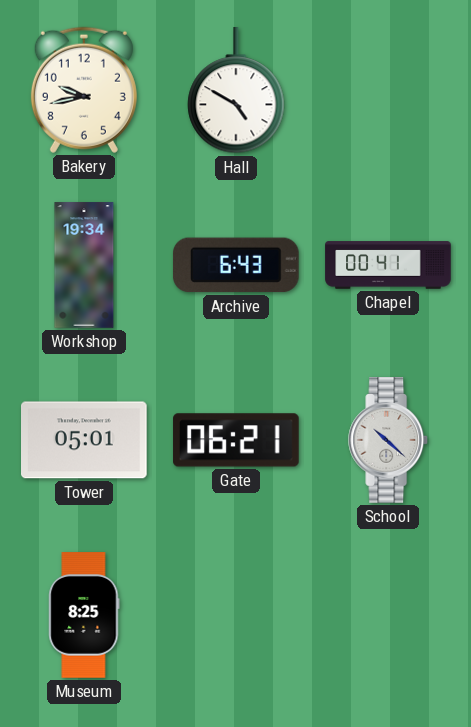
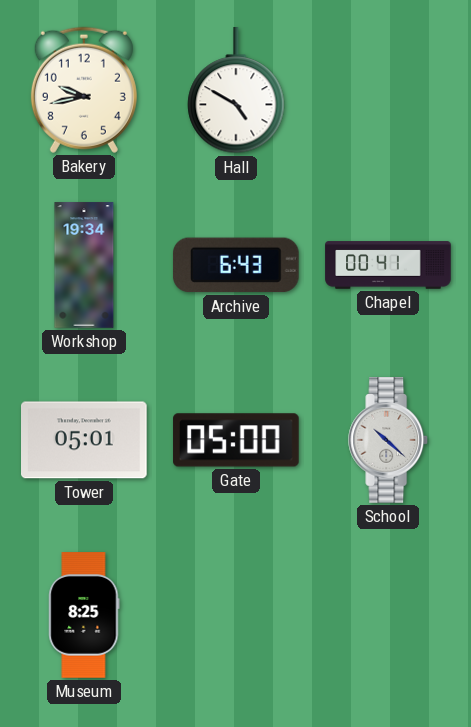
Gate: 06:21 -> 05:00
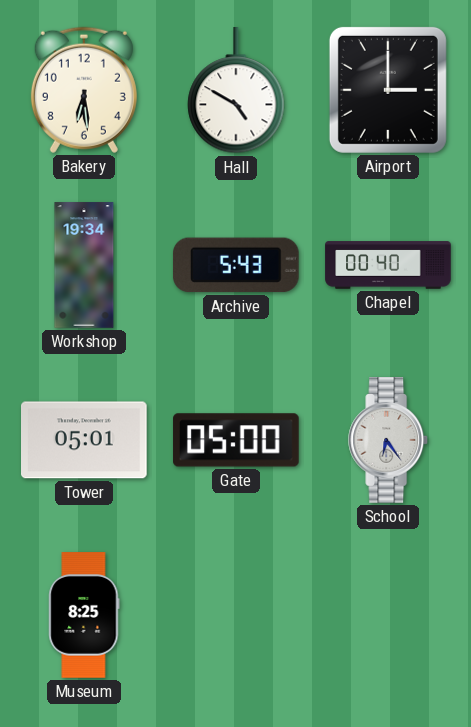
Bakery: 9:43 -> 6:29
Airport: none -> 3:00
Archive: 6:43 -> 5:43
Chapel: 00:41 -> 00:40
School: 10:22 -> 6:24
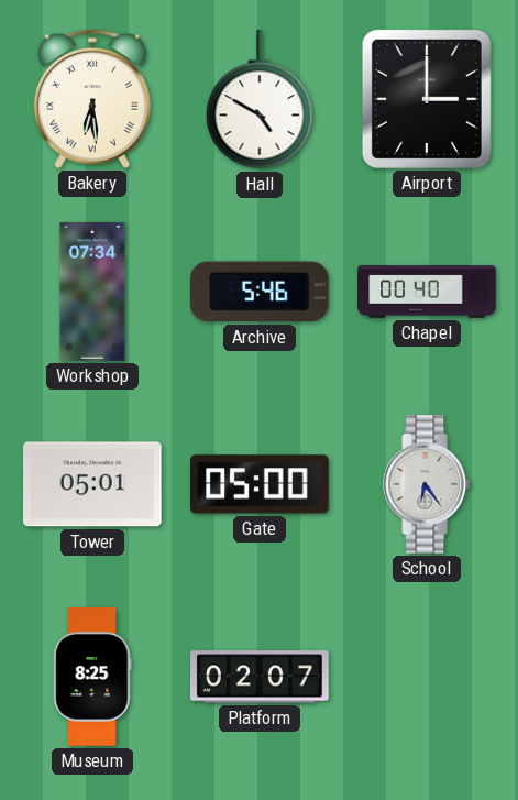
Bakery numerals: Arabic -> Roman
Workshop: 19:34 -> 07:34
Archive: 5:43 -> 5:46
Platform: none -> 02:07
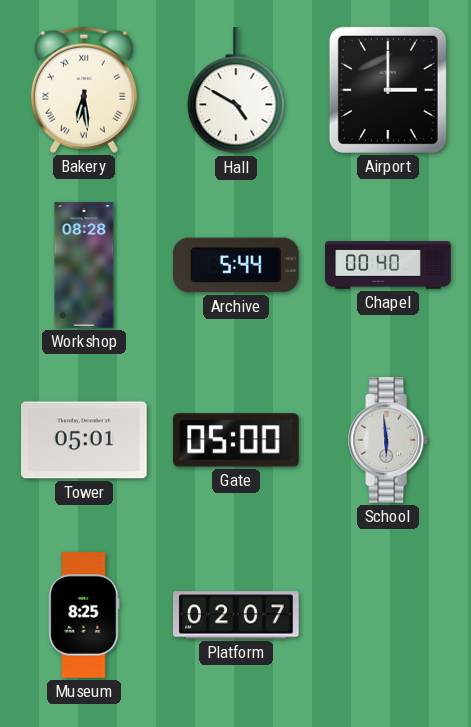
Workshop: 07:34 -> 08:28
Archive: 5:46 -> 5:44
School: 6:24 -> 5:59
